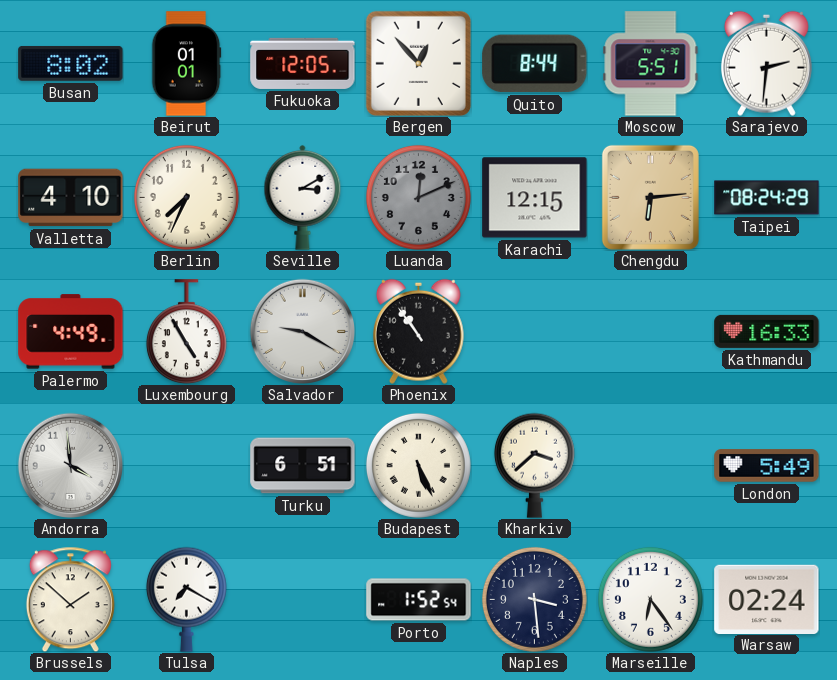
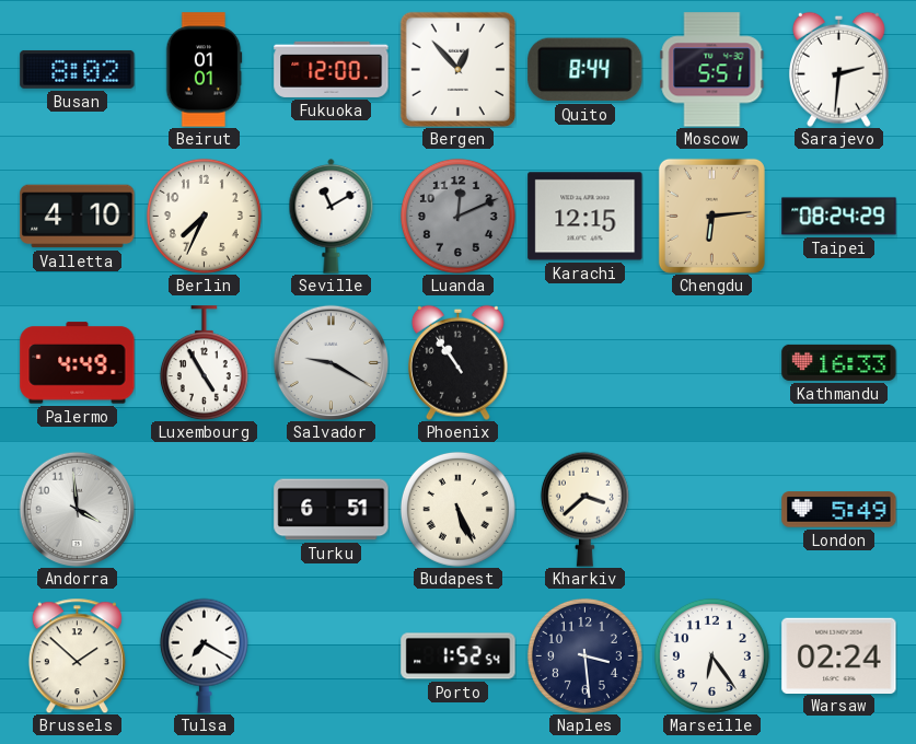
Fukuoka: 12:05 -> 12:00
Seville: 3:10 -> 11:10
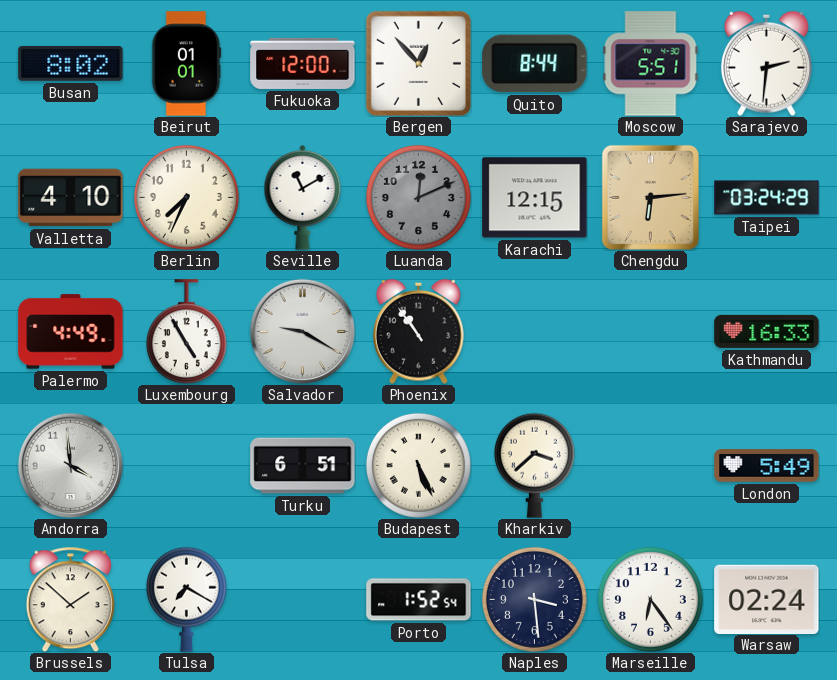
Taipei: 08:24 -> 03:24
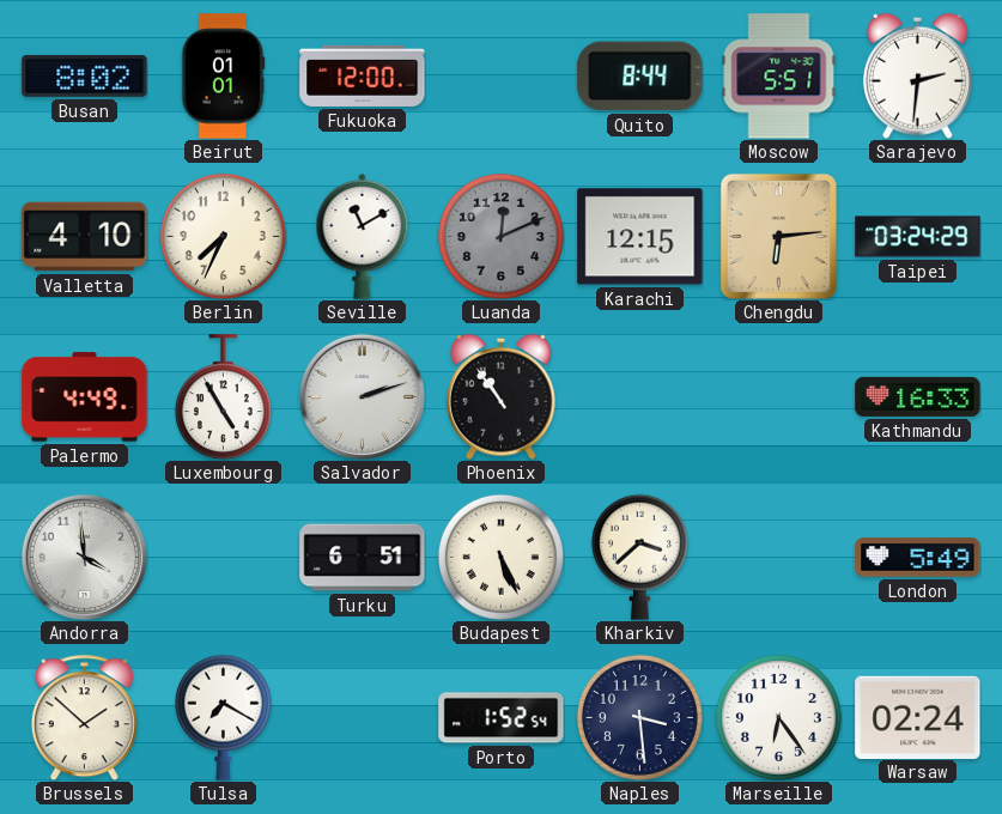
Bergen: 12:53 -> none
Salvador: 9:20 -> 2:12
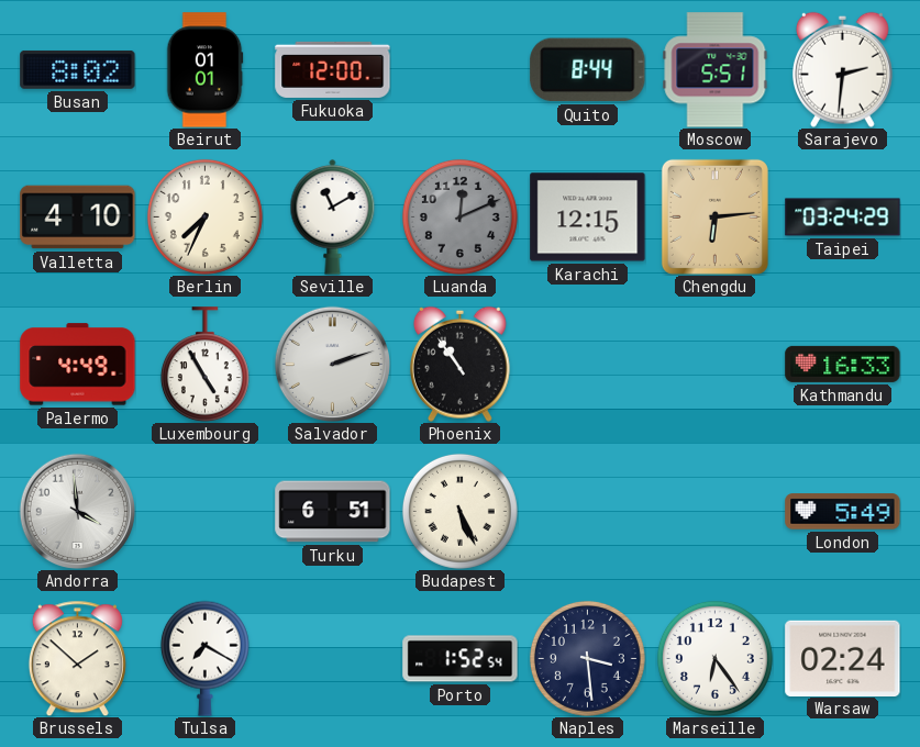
Kharkiv: 3:38 -> none
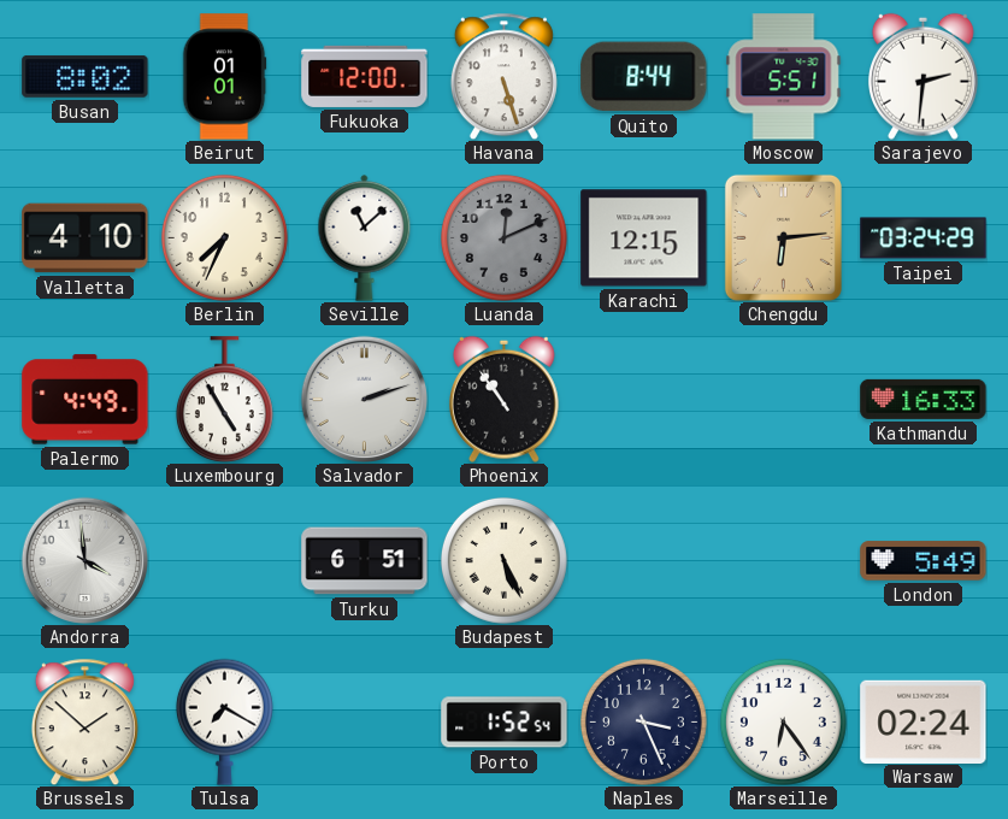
Havana: none -> 5:27
Seville: 11:10 -> 11:08
Naples: 3:29 -> 3:26
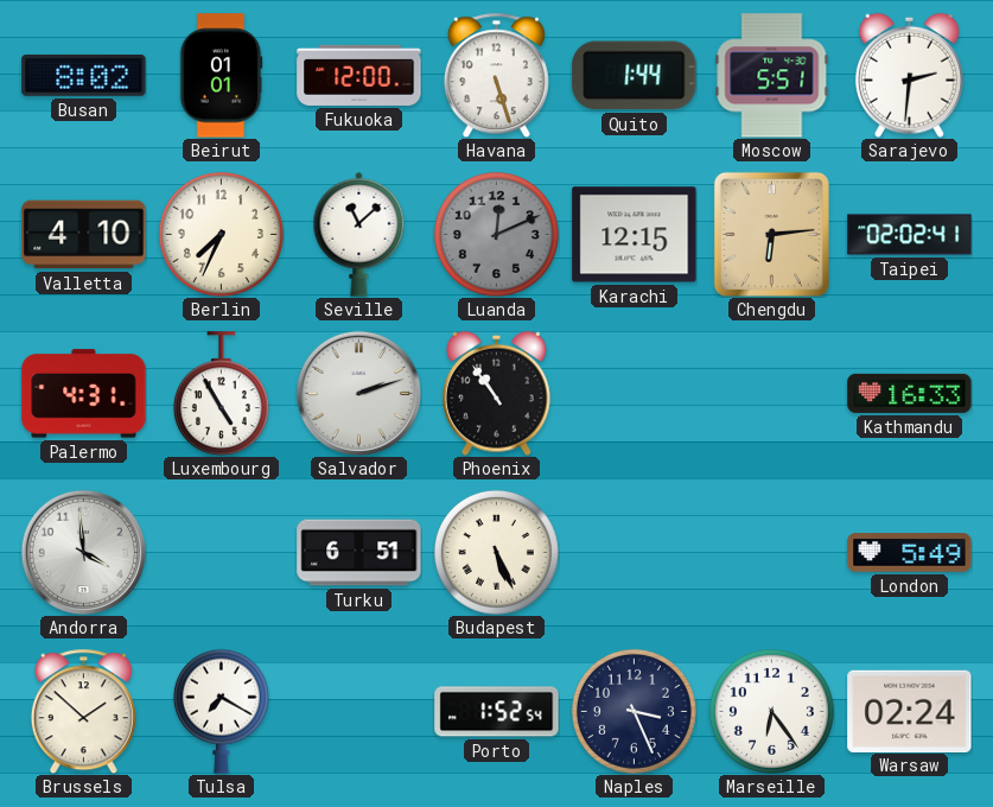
Quito: 8:44 -> 1:44
Taipei: 03:24 -> 02:02
Palermo: 4:49 -> 4:31
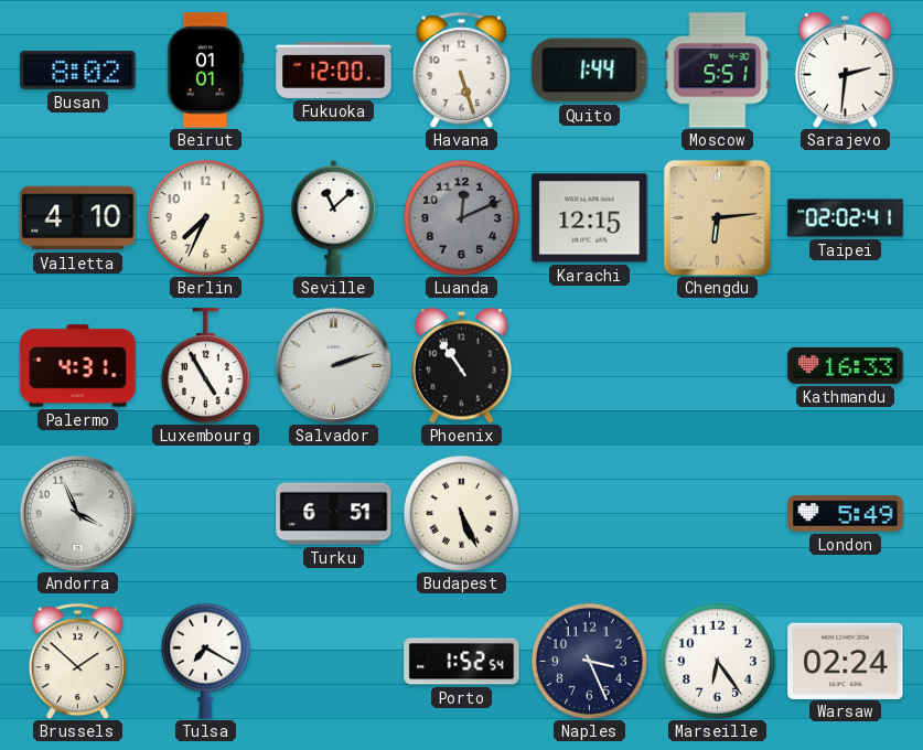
Andorra: 3:59 -> 3:56
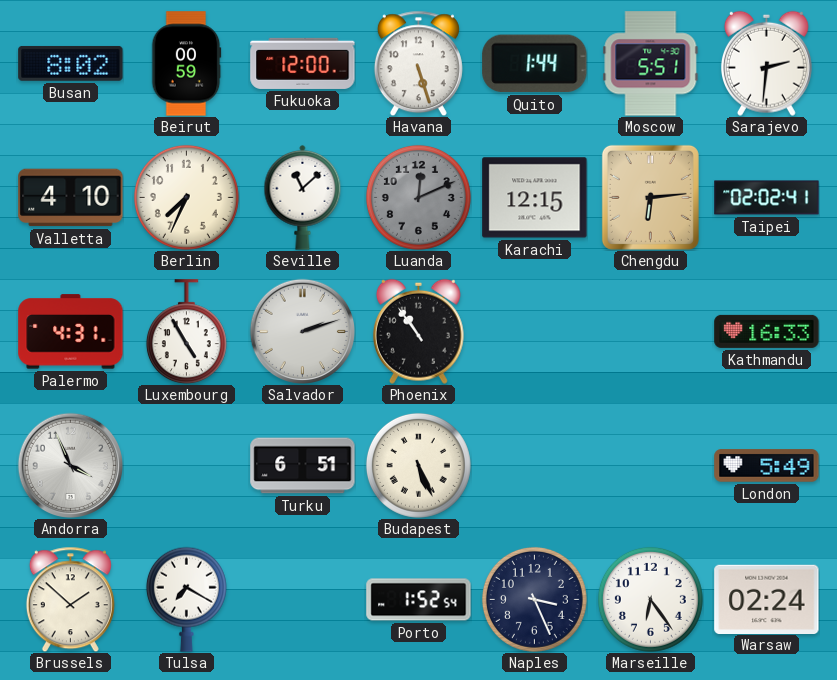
Beirut: 01:01 -> 00:59
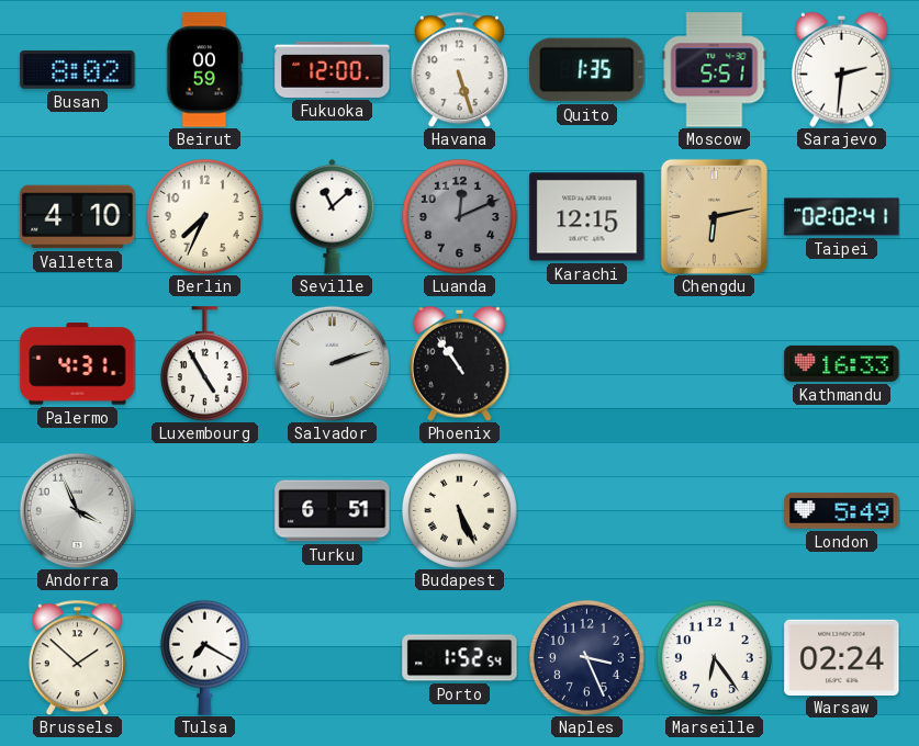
Quito: 1:44 -> 1:35
Chengdu: 6:14 -> 6:13
